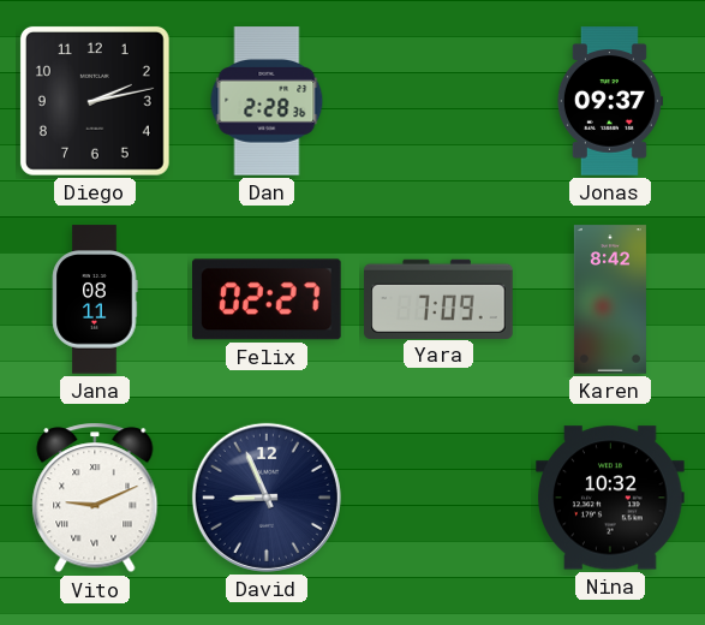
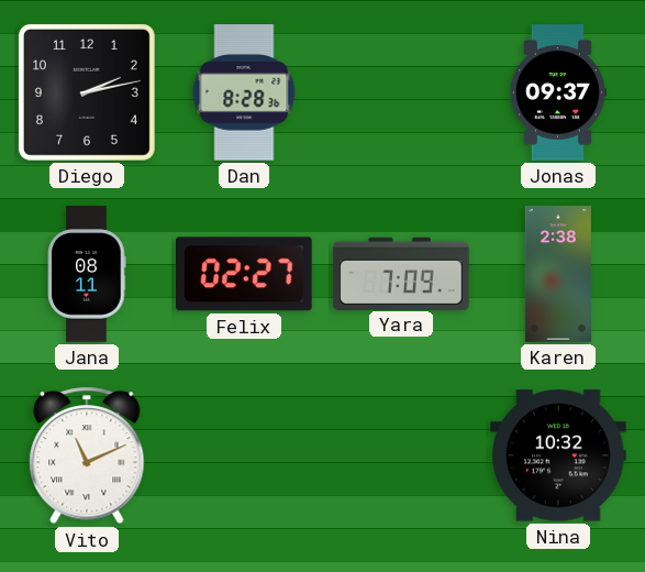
Dan: 2:28 -> 8:28
Karen: 8:42 -> 2:38
Vito: 9:11 -> 11:11
David: 8:56 -> none
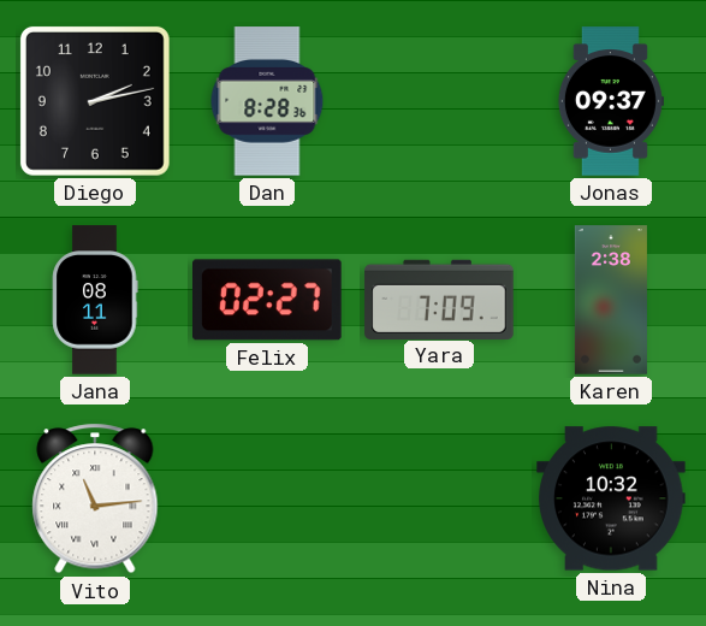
Vito: 11:11 -> 11:14
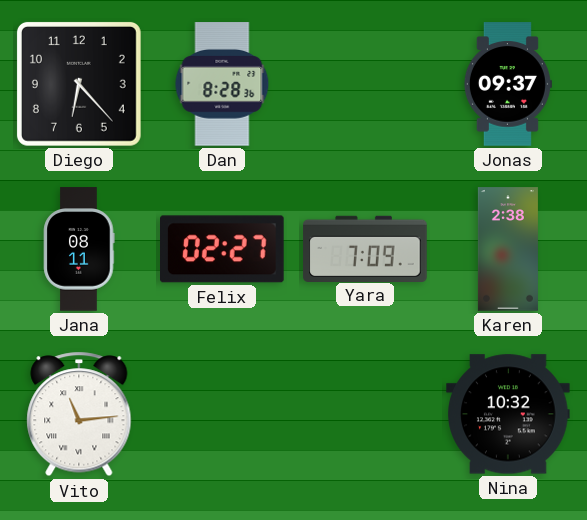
Diego: 2:13 -> 6:23
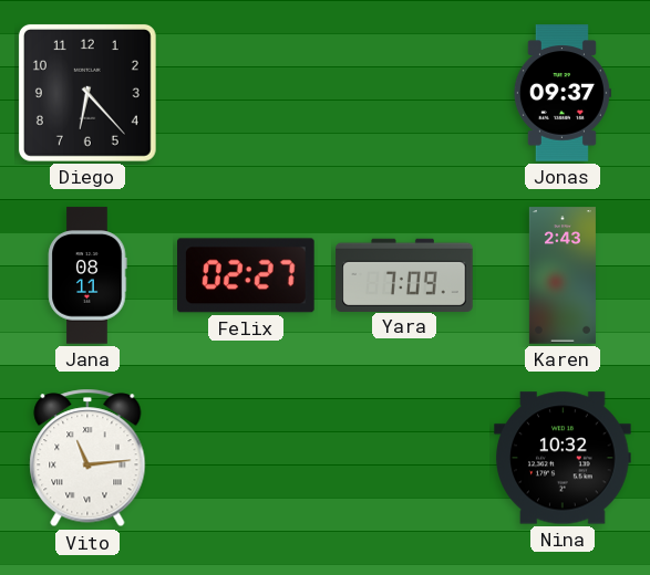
Dan: 8:28 -> none
Karen: 2:38 -> 2:43
